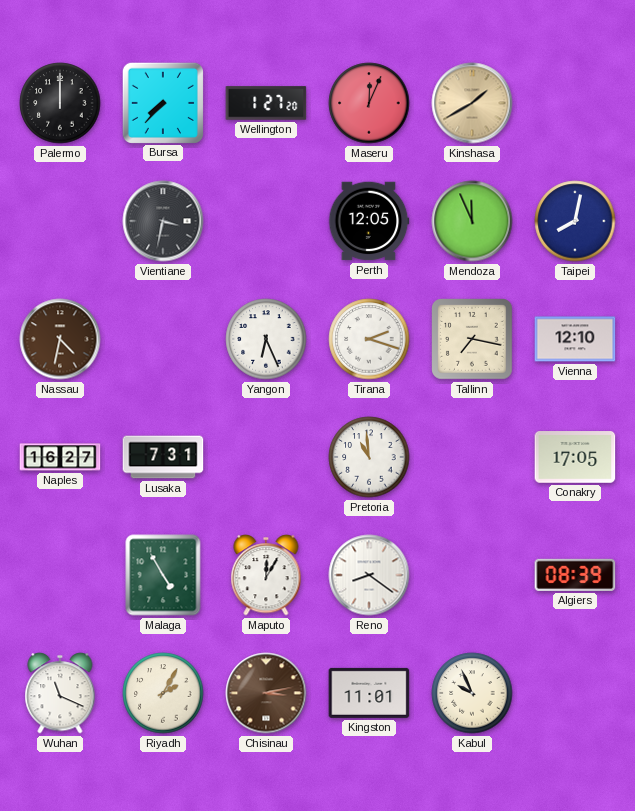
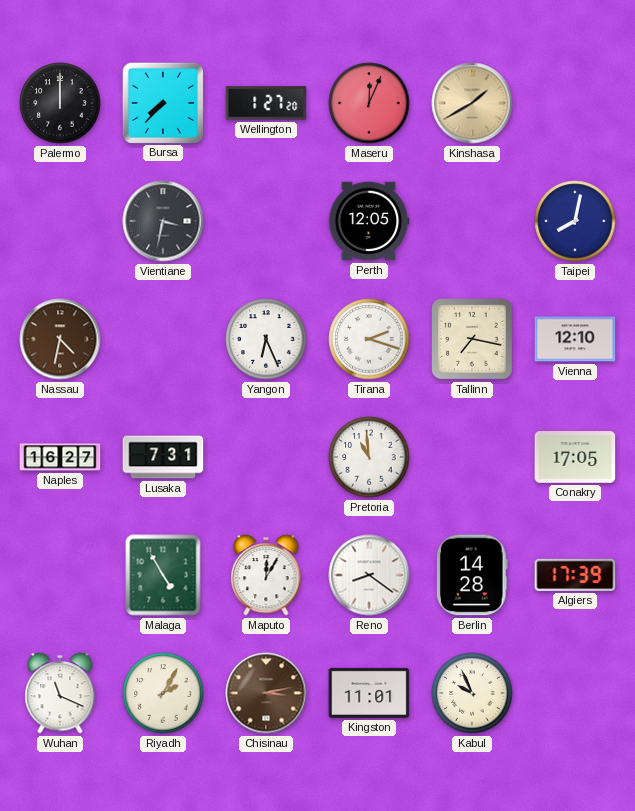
Mendoza: 11:56 -> none
Berlin: none -> 14:28
Algiers: 08:39 -> 17:39
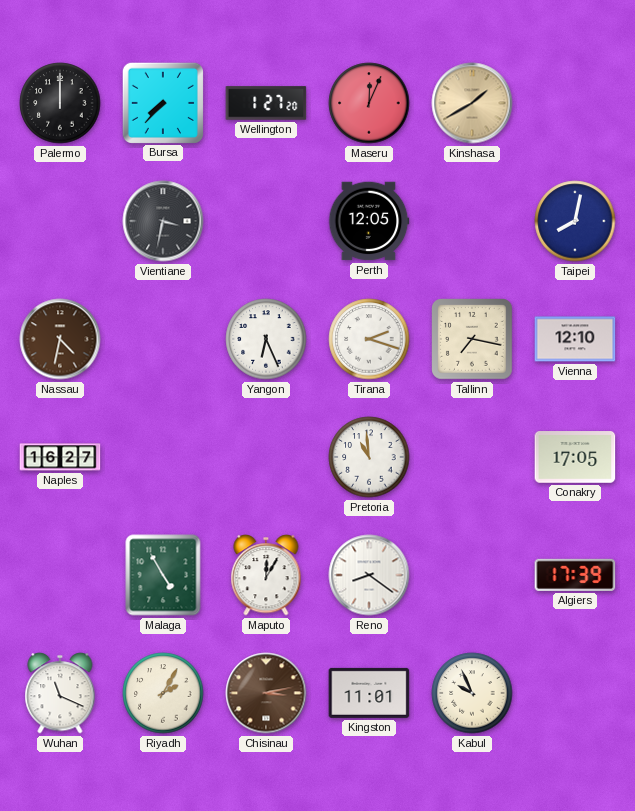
Lusaka: 7:31 -> none
Berlin: 14:28 -> none
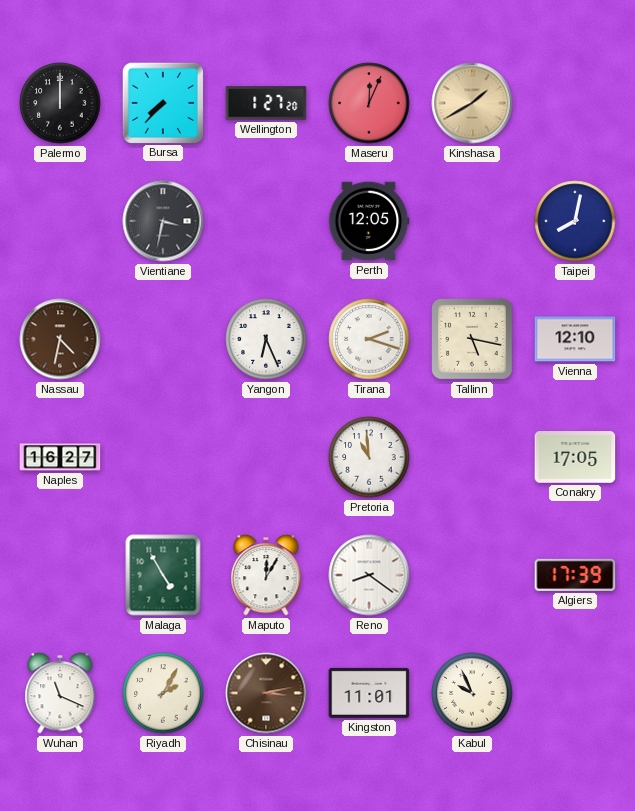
Tallinn: 7:17 -> 5:17
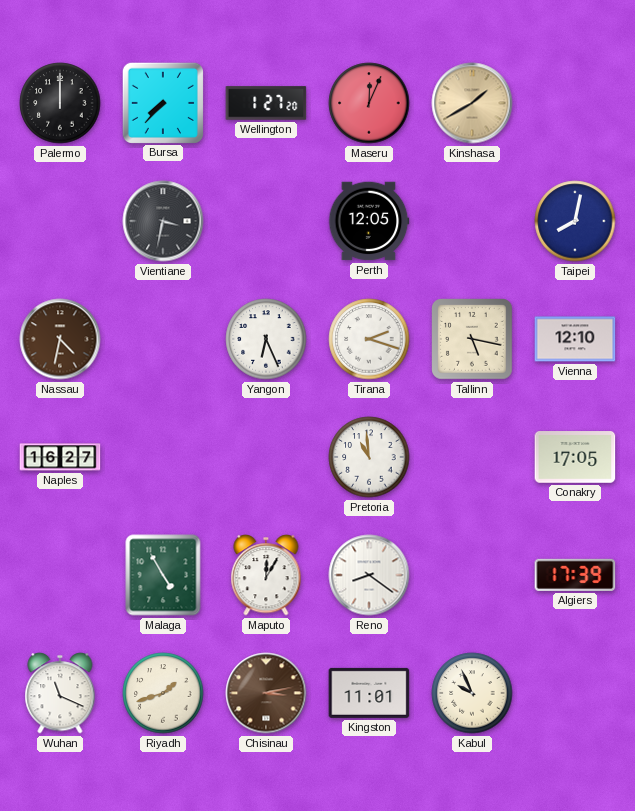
Riyadh: 2:05 -> 1:42
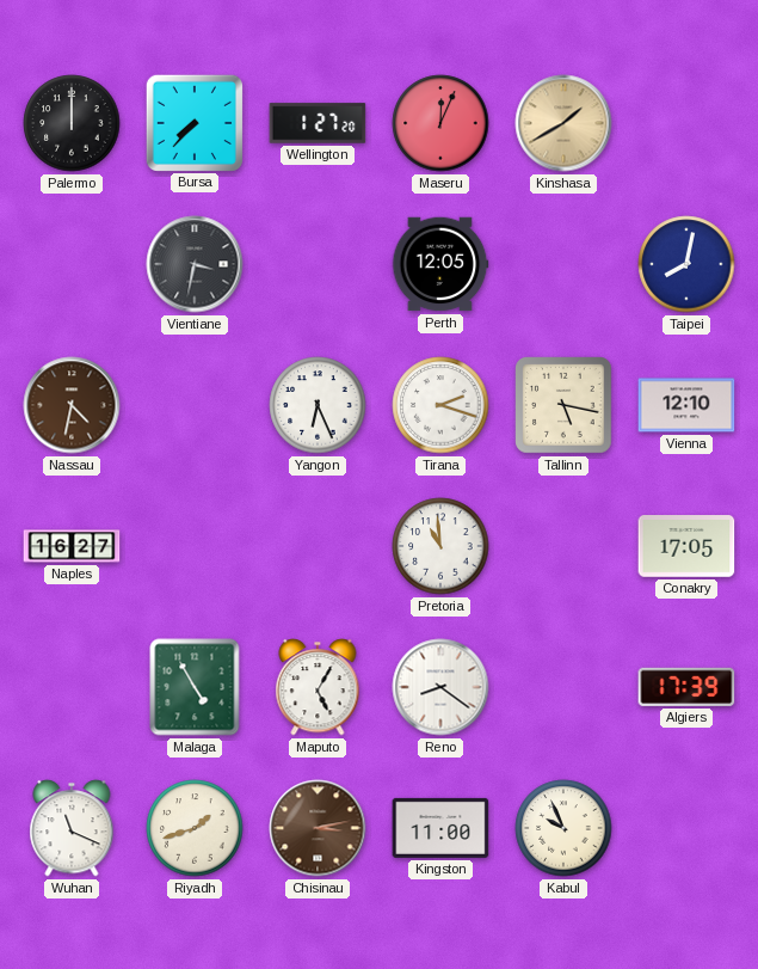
Maputo: 12:05 -> 5:05
Kingston: 11:01 -> 11:00
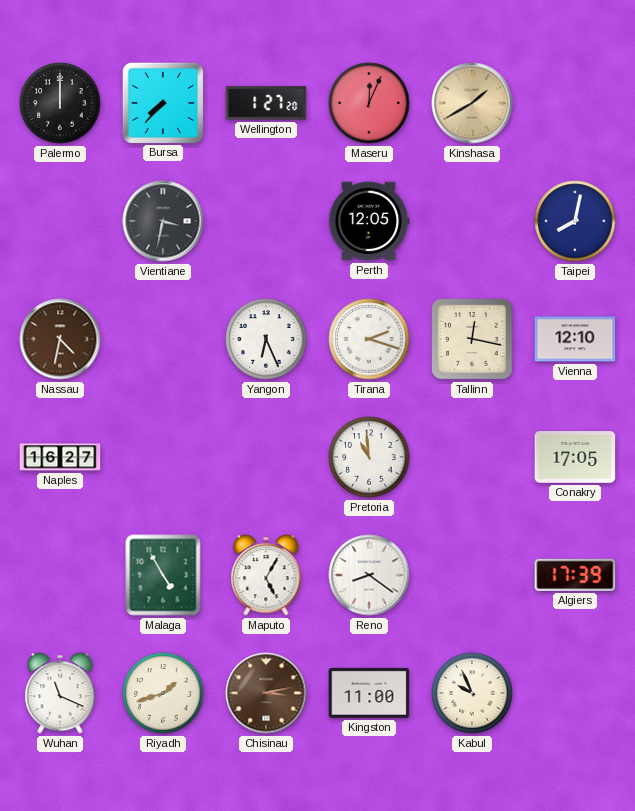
Tallinn: 5:17 -> 12:17
